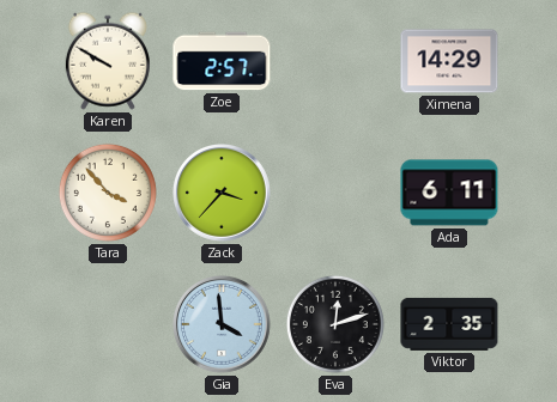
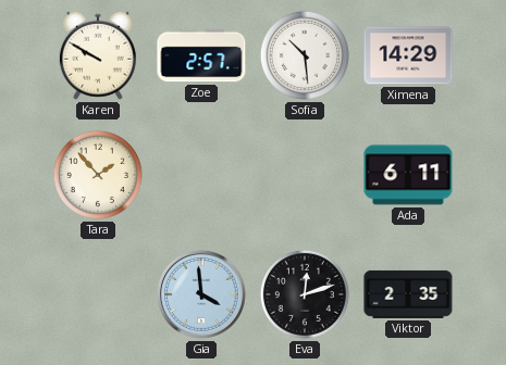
Sofia: none -> 10:29
Tara: 3:53 -> 1:53
Zack: 3:37 -> none
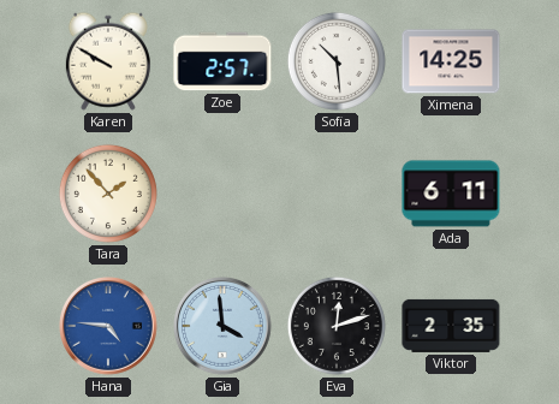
Ximena: 14:29 -> 14:25
Hana: none -> 4:46
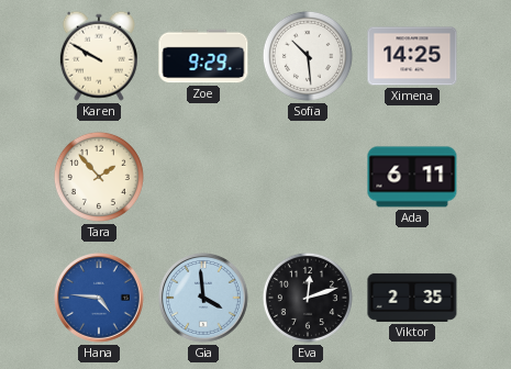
Zoe: 2:57 -> 9:29
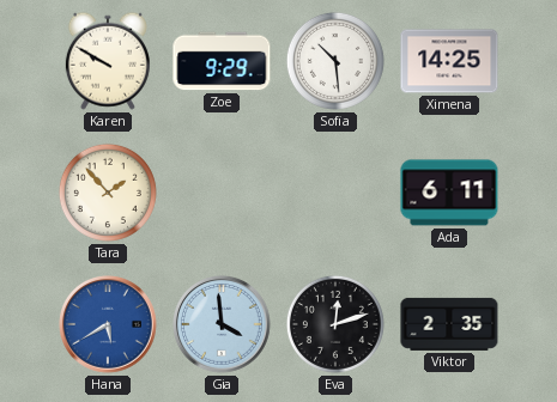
Hana: 4:46 -> 5:40
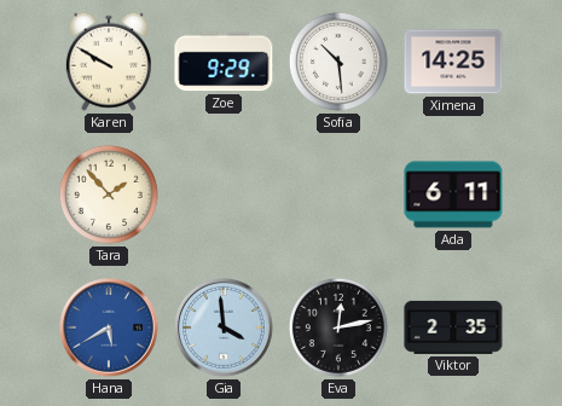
Eva: 12:12 -> 12:13
